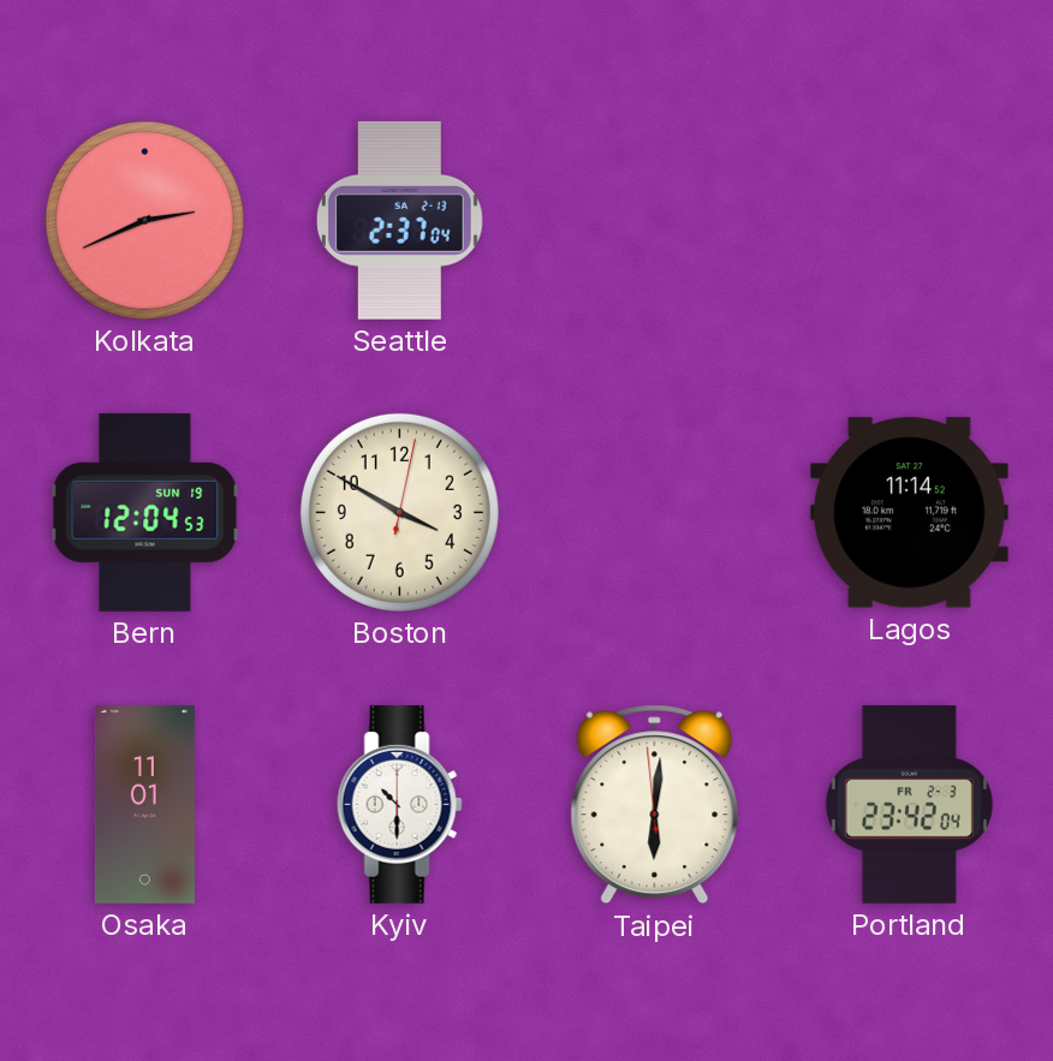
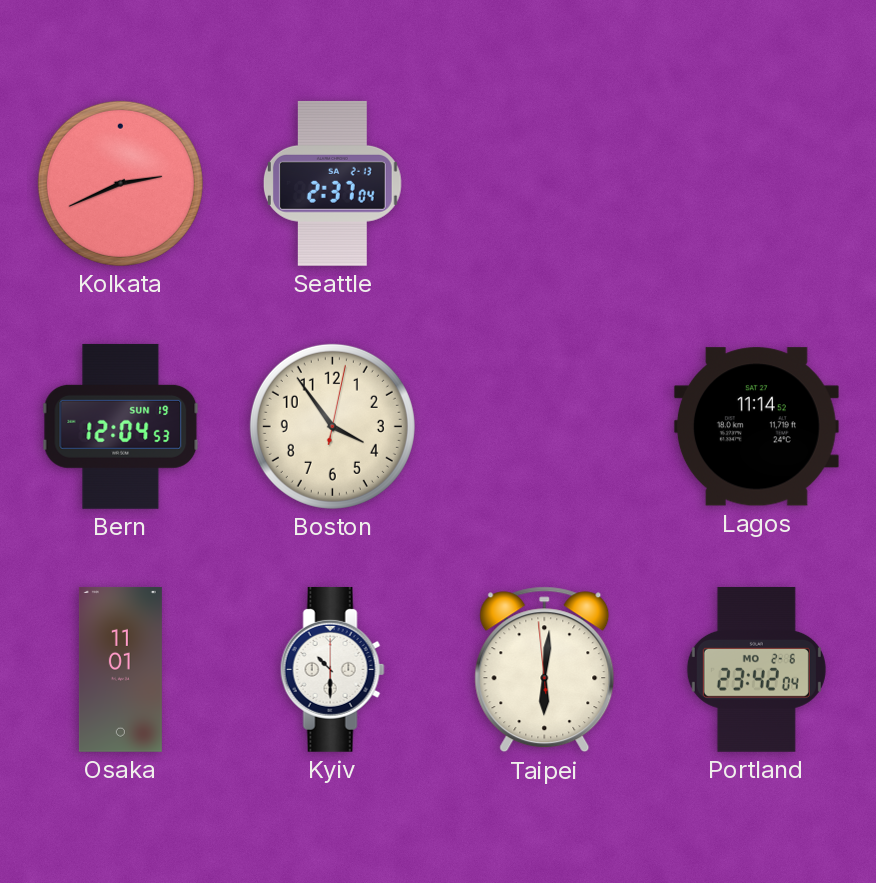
Boston: 3:50 -> 3:54
Portland date: FR 2-3 -> MO 2-6
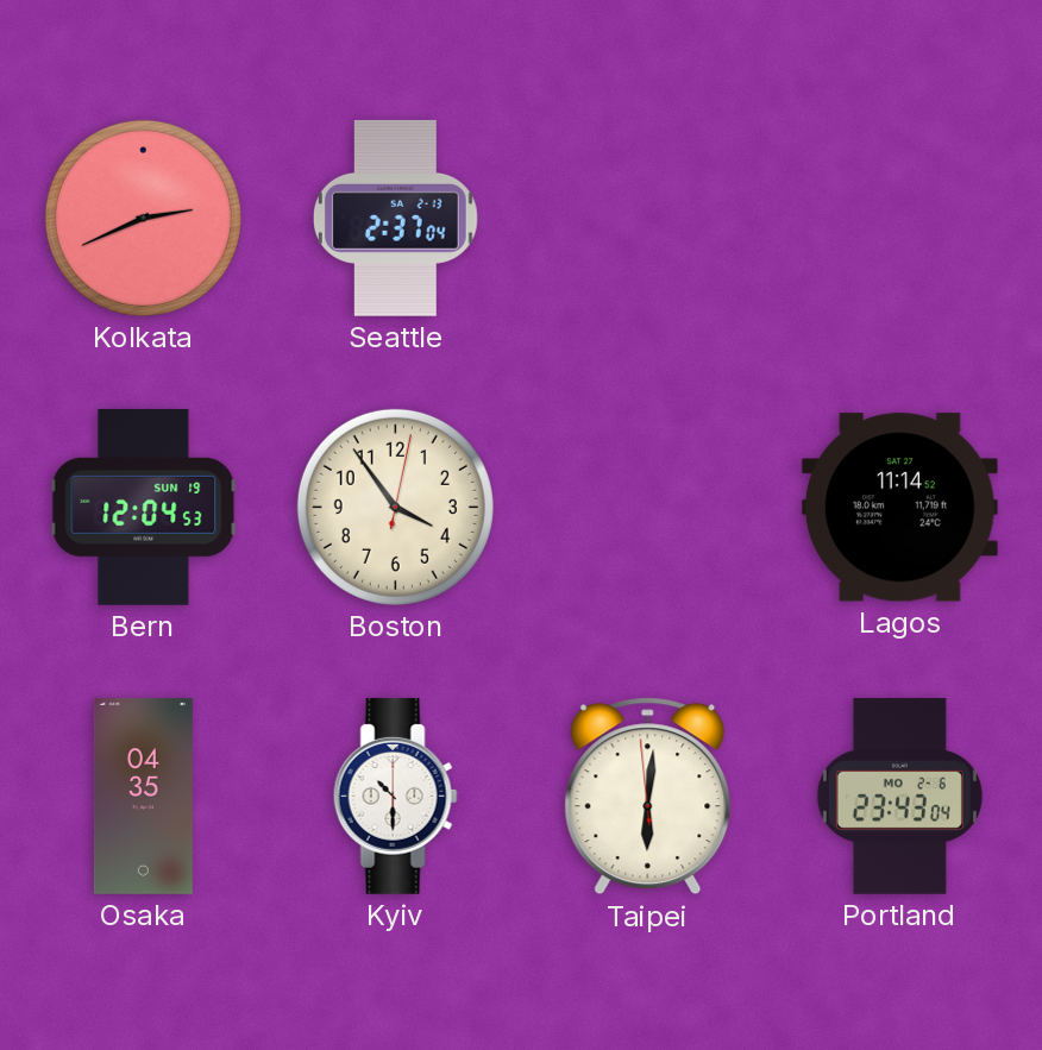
Osaka: 11:01 -> 04:35
Portland: 23:42 -> 23:43
